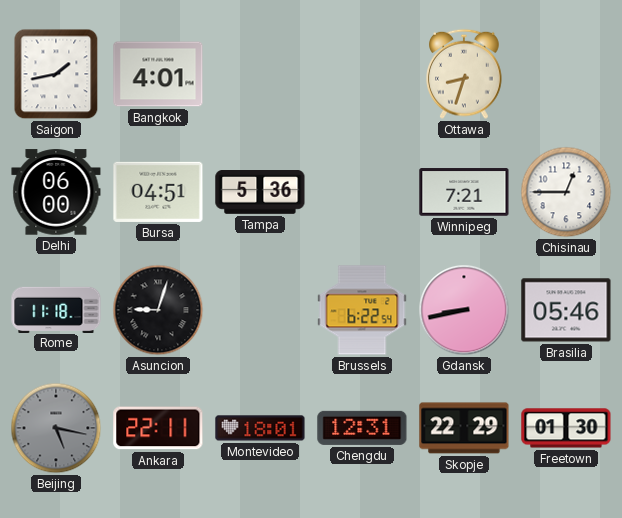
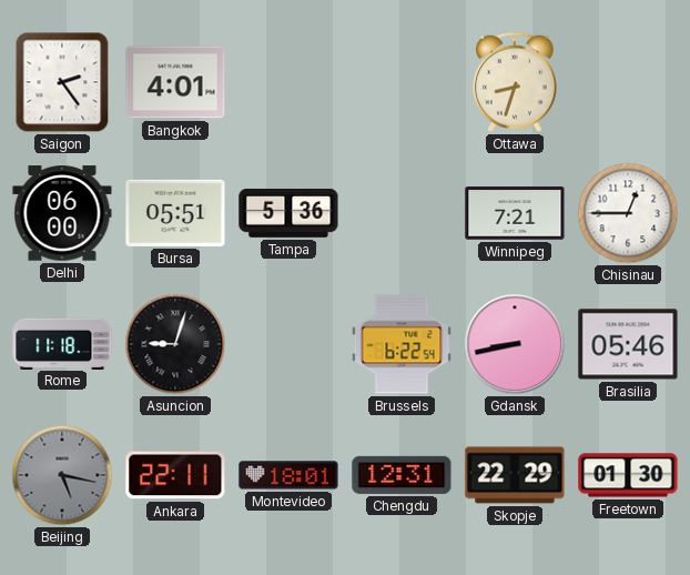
Saigon: 1:43 -> 2:24
Bursa: 04:51 -> 05:51
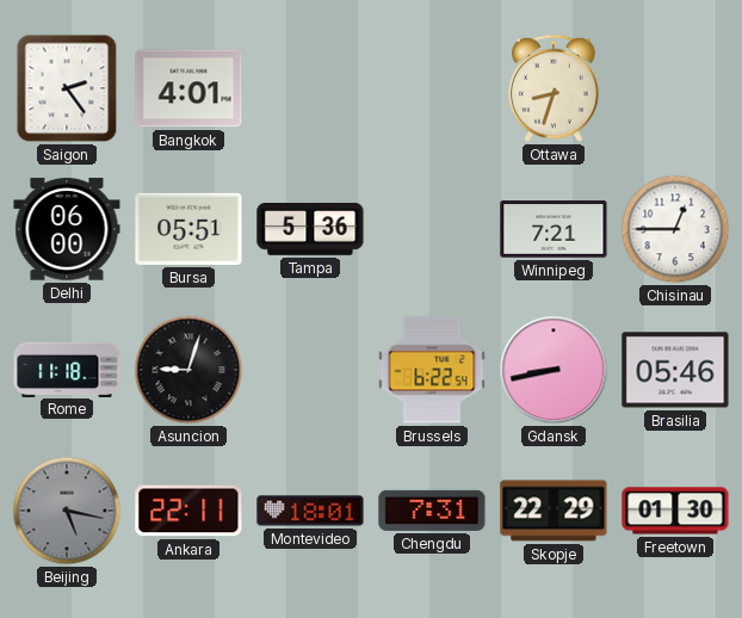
Chengdu: 12:31 -> 7:31
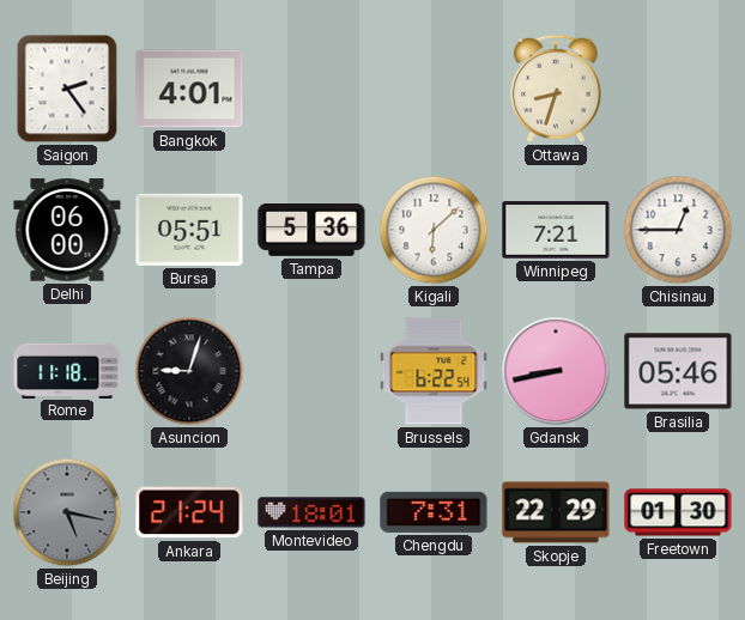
Kigali: none -> 6:08
Ankara: 22:11 -> 21:24
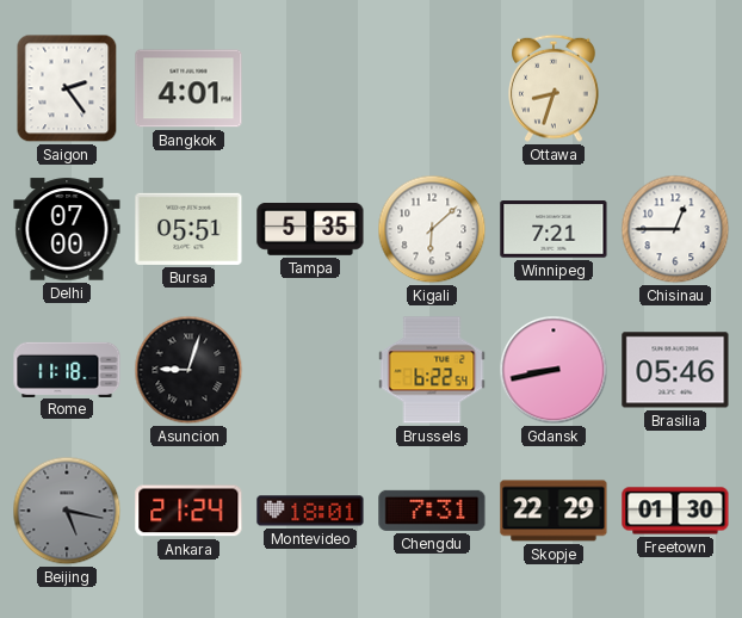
Delhi: 06:00 -> 07:00
Tampa: 5:36 -> 5:35
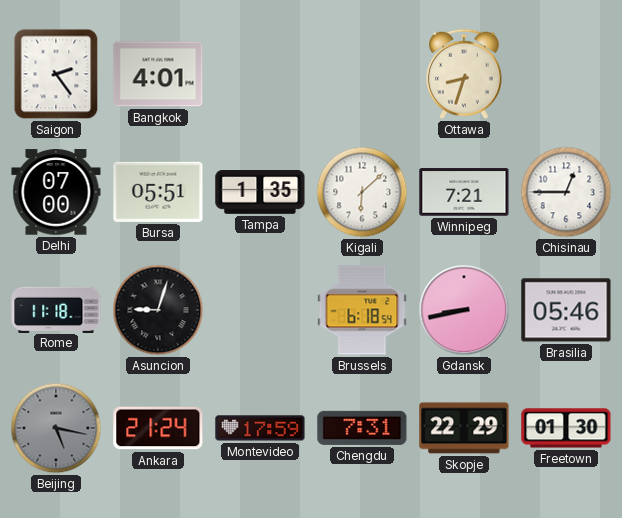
Tampa: 5:35 -> 1:35
Brussels: 6:22 -> 6:18
Montevideo: 18:01 -> 17:59
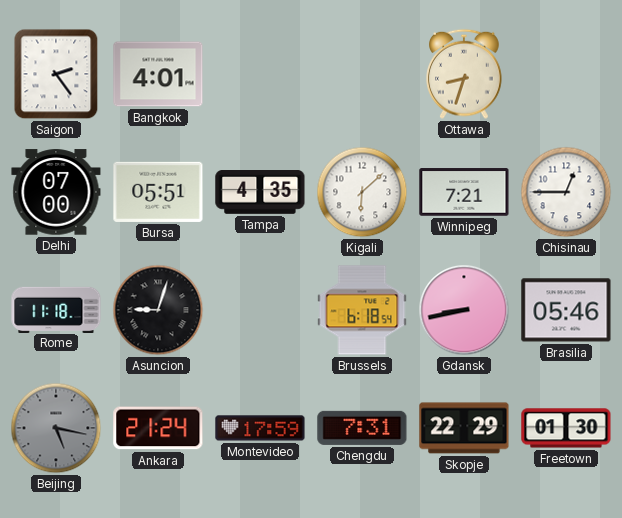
Tampa: 1:35 -> 4:35
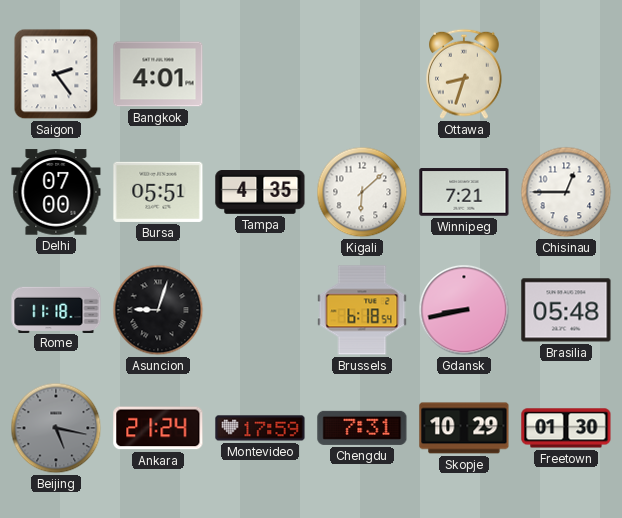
Brasilia: 05:46 -> 05:48
Skopje: 22:29 -> 10:29
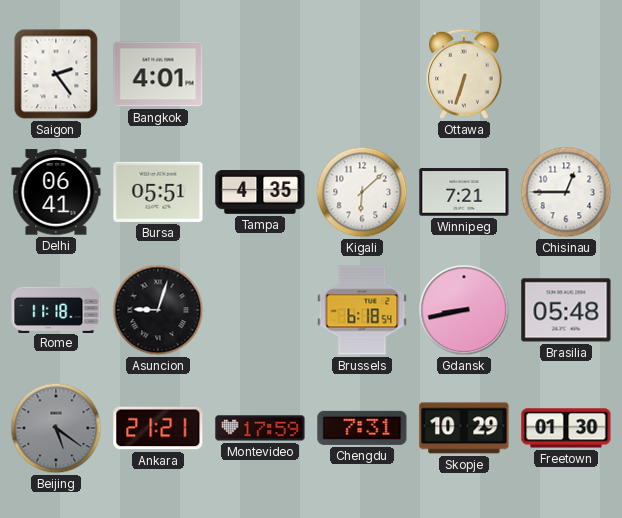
Ottawa: 8:33 -> 6:33
Delhi: 07:00 -> 06:41
Beijing: 5:17 -> 5:21
Ankara: 21:24 -> 21:21
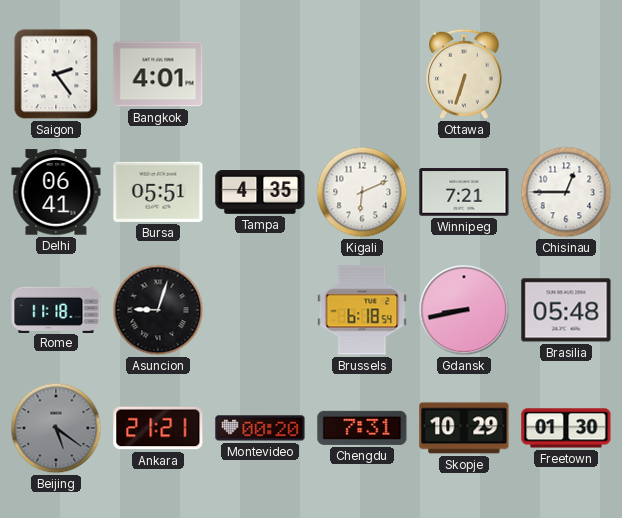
Kigali: 6:08 -> 6:11
Montevideo: 17:59 -> 00:20
